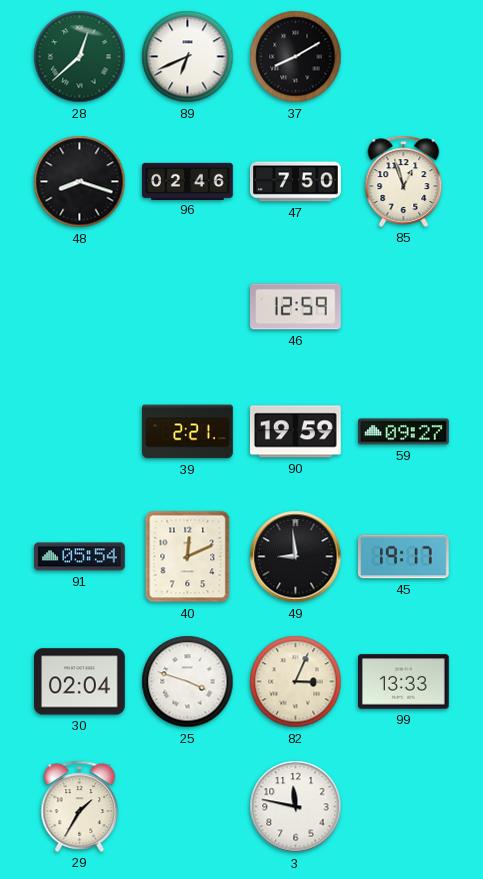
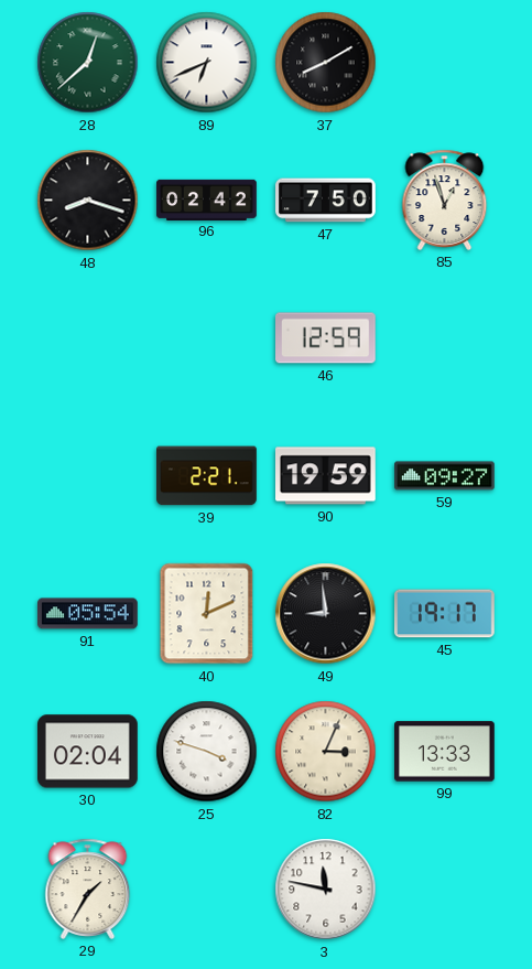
96: 02:46 -> 02:42
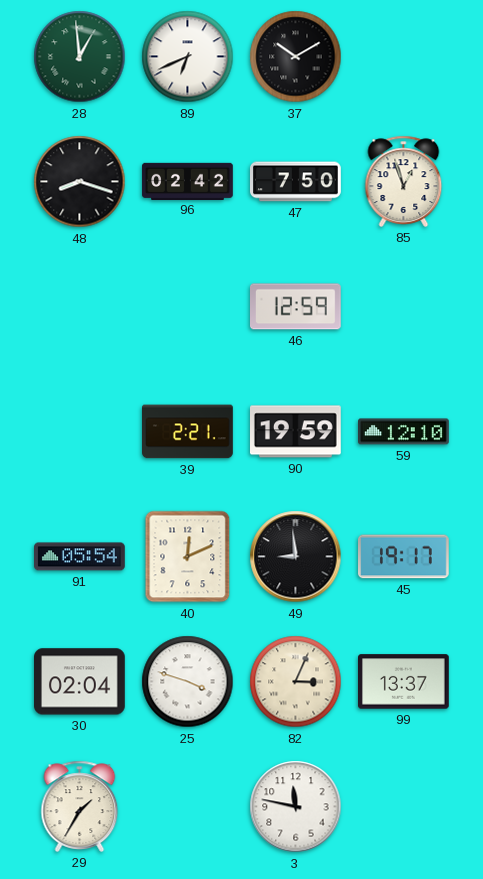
28: 12:38 -> 12:59
37: 8:10 -> 10:10
59: 09:27 -> 12:10
99: 13:33 -> 13:37
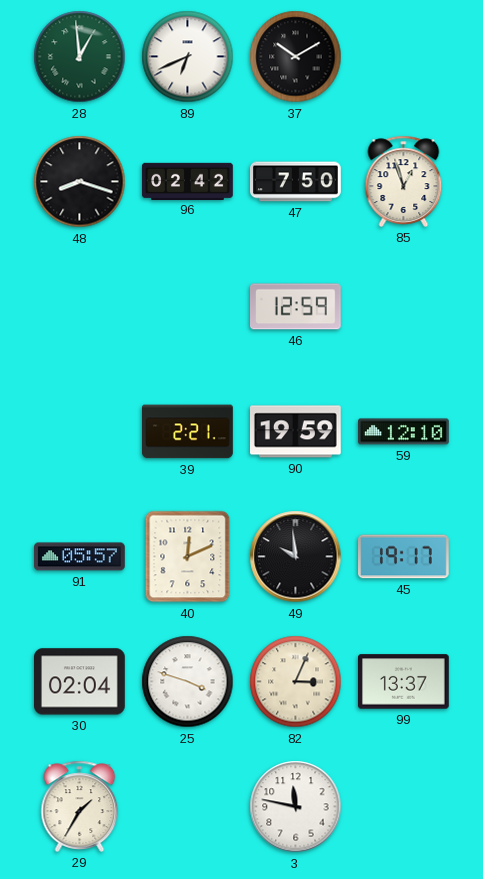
91: 05:54 -> 05:57
49: 8:59 -> 9:59
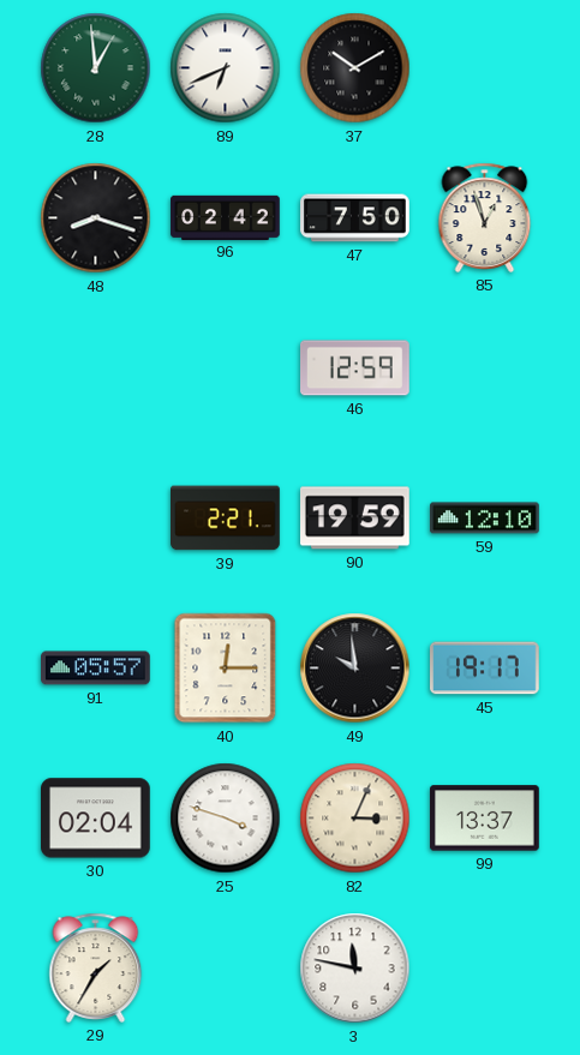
40: 12:11 -> 12:15
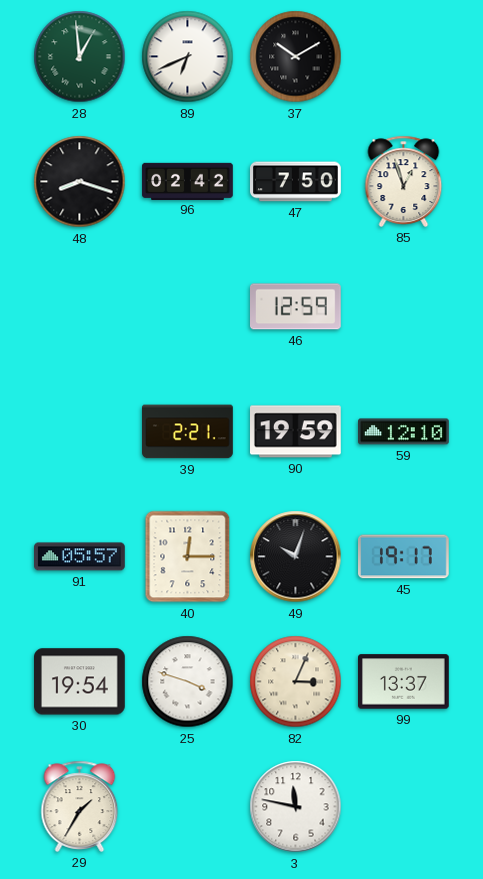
49: 9:59 -> 10:03
30: 02:04 -> 19:54
